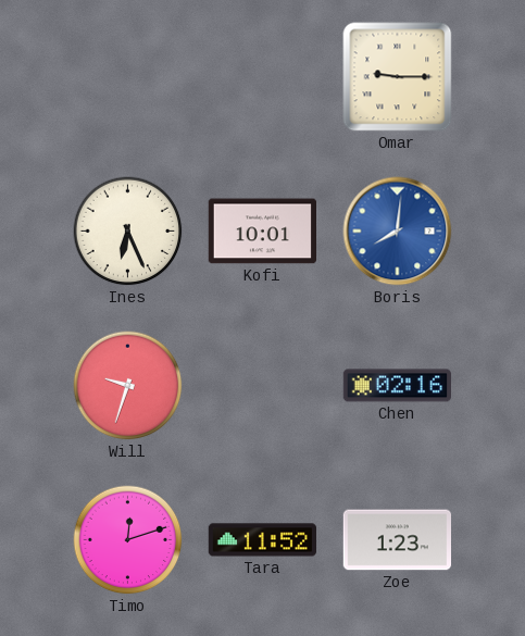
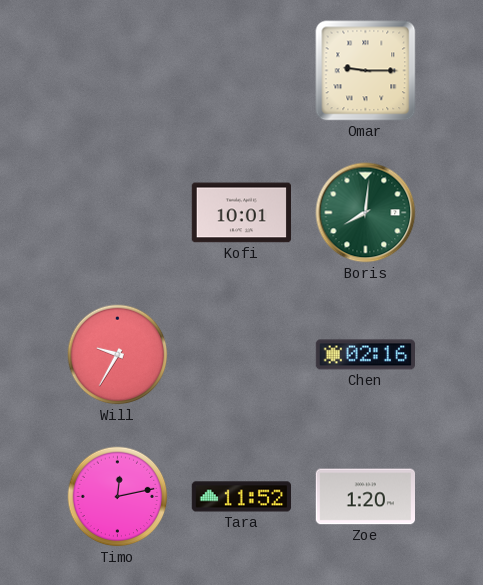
Ines: 6:26 -> none
Boris dial: blue -> green
Will: 9:33 -> 9:35
Timo: 12:12 -> 12:13
Zoe: 1:23 -> 1:20
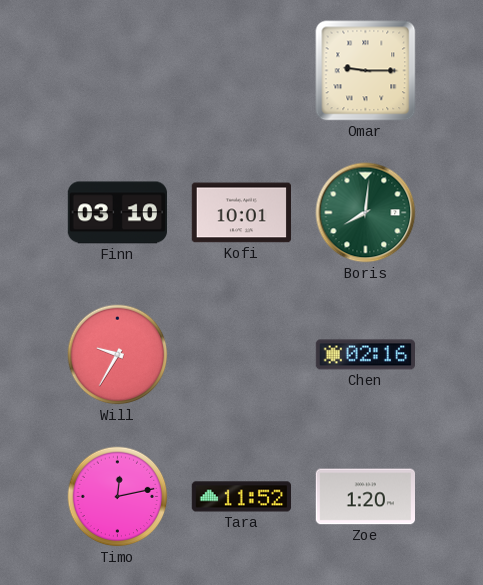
Finn: none -> 03:10
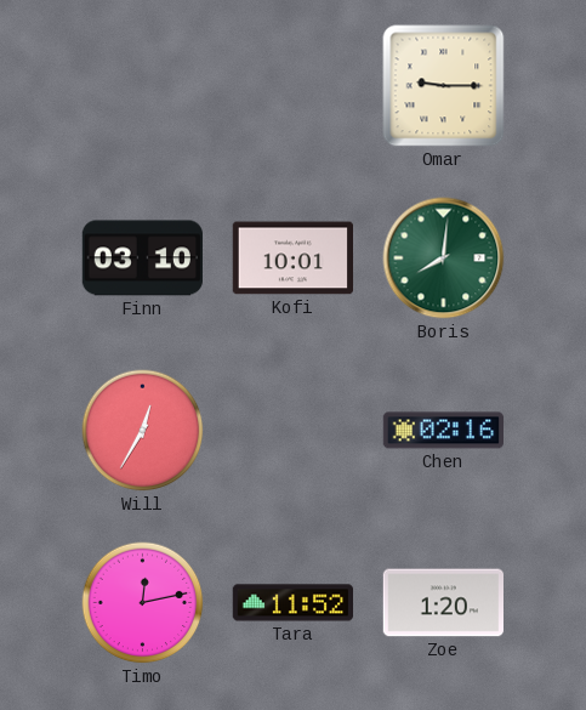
Will: 9:35 -> 12:35
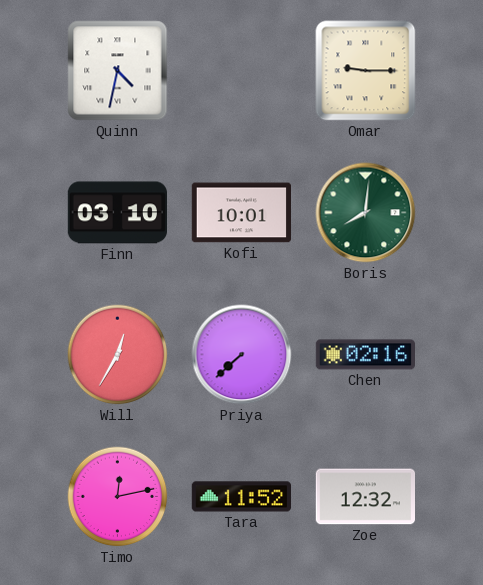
Quinn: none -> 4:32
Priya: none -> 7:38
Zoe: 1:20 -> 12:32
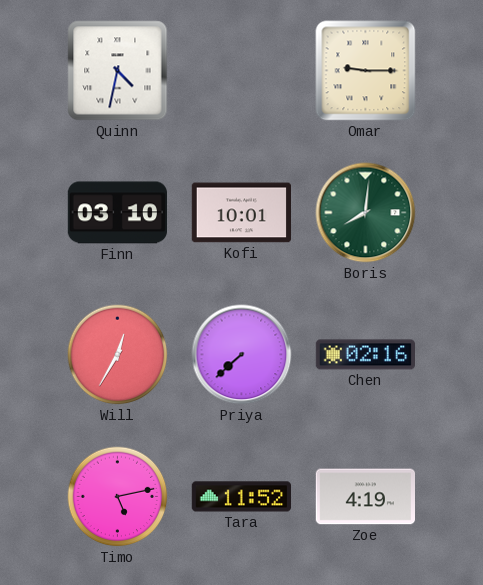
Timo: 12:13 -> 5:13
Zoe: 12:32 -> 4:19
